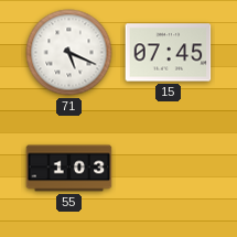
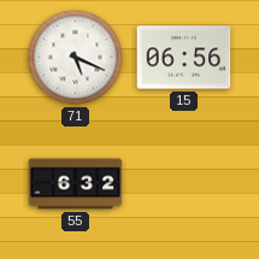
15: 07:45 -> 06:56
55: 1:03 -> 6:32
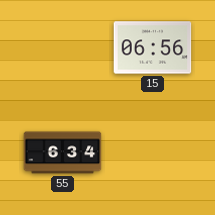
71: 5:19 -> none
55: 6:32 -> 6:34
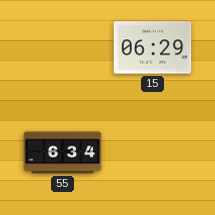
15: 06:56 -> 06:29
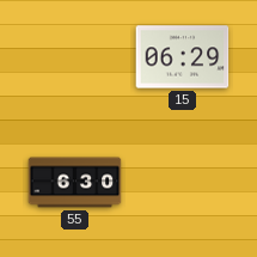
55: 6:34 -> 6:30
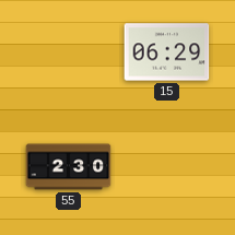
55: 6:30 -> 2:30
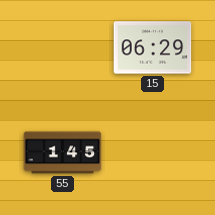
55: 2:30 -> 1:45
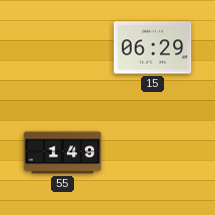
55: 1:45 -> 1:49
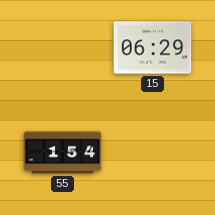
55: 1:49 -> 1:54
